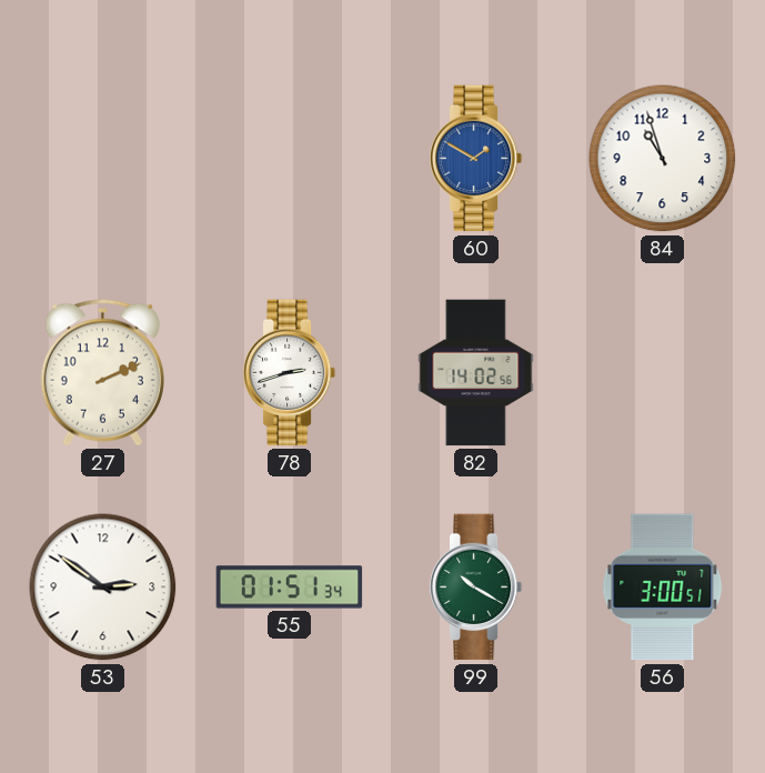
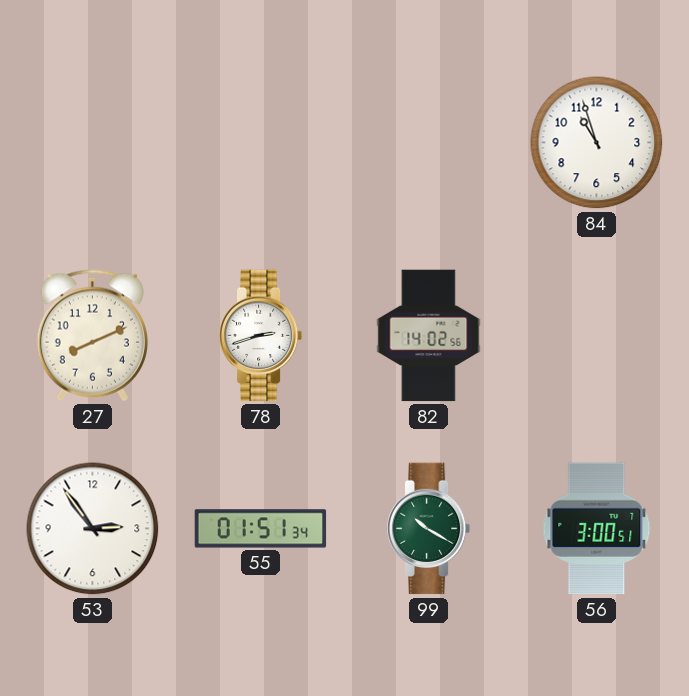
60: 1:50 -> none
27: 2:11 -> 8:11
53: 2:51 -> 2:54
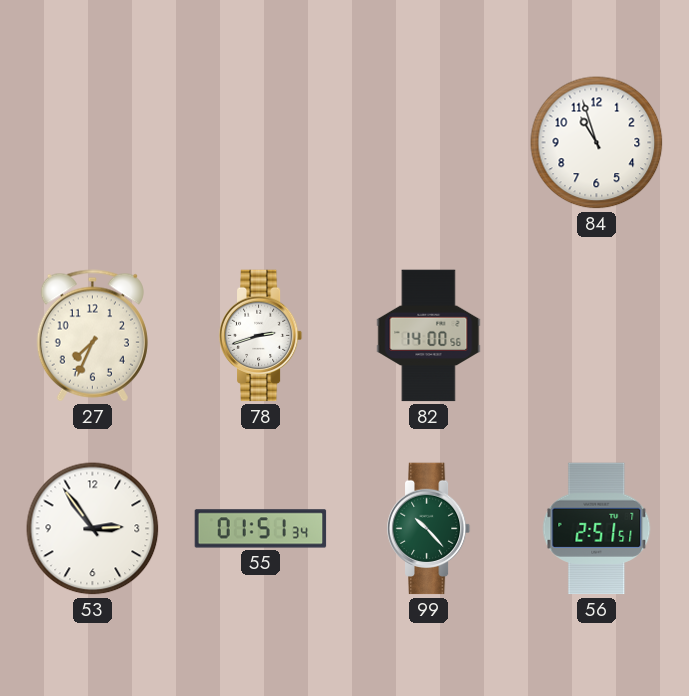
27: 8:11 -> 7:34
82: 14:02 -> 14:00
99: 10:20 -> 10:23
56: 3:00 -> 2:51
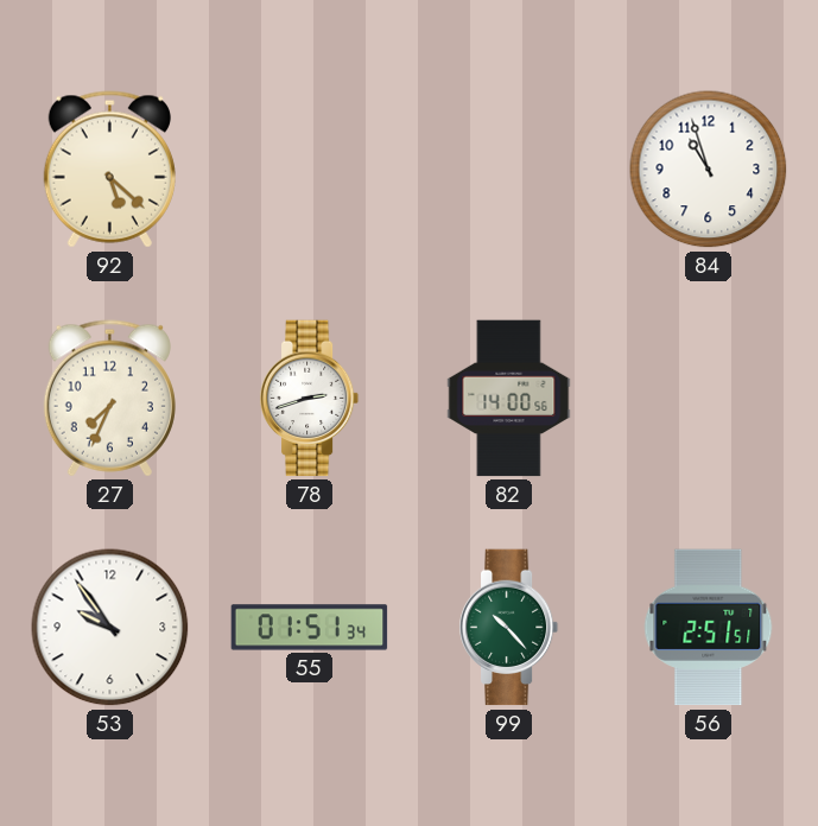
92: none -> 5:22
53: 2:54 -> 9:54
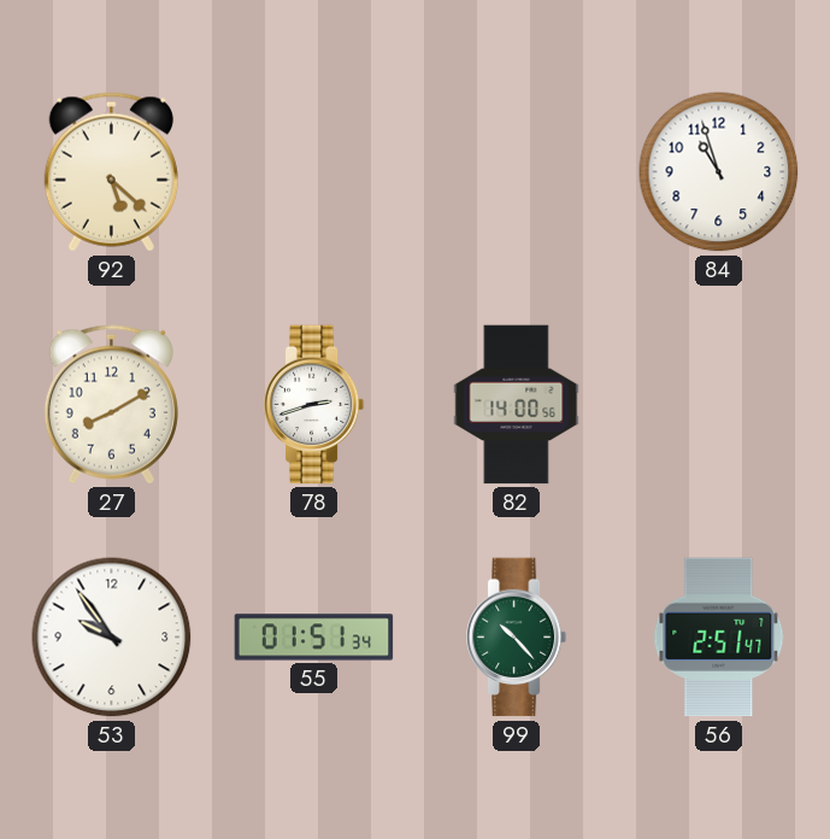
27: 7:34 -> 8:10
56: 2:51:51 -> 2:51:47
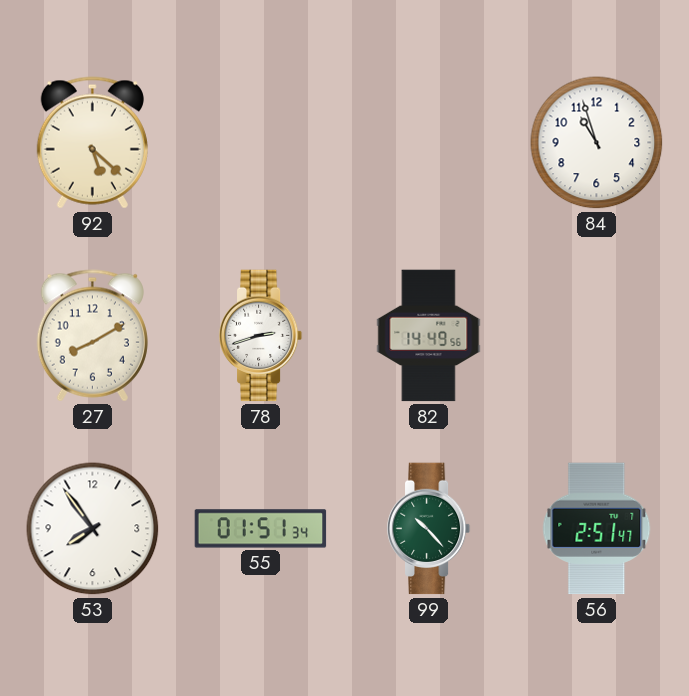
82: 14:00 -> 14:49
53: 9:54 -> 7:54
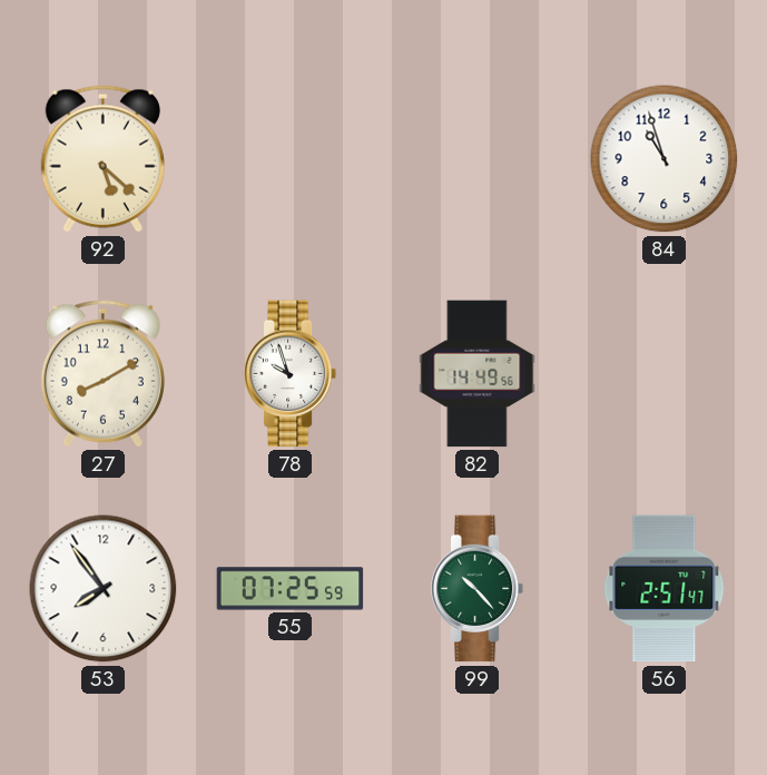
78: 2:42 -> 9:57
55: 01:51 -> 07:25
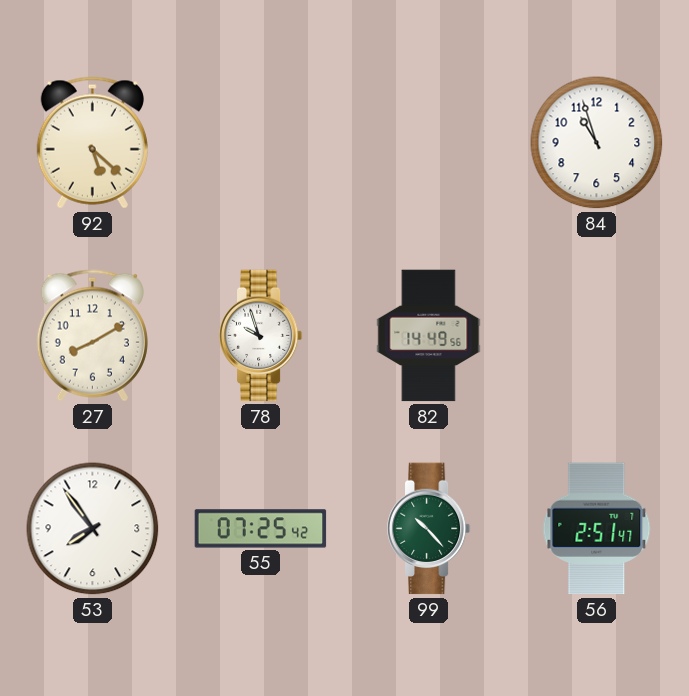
55: 07:25:59 -> 07:25:42
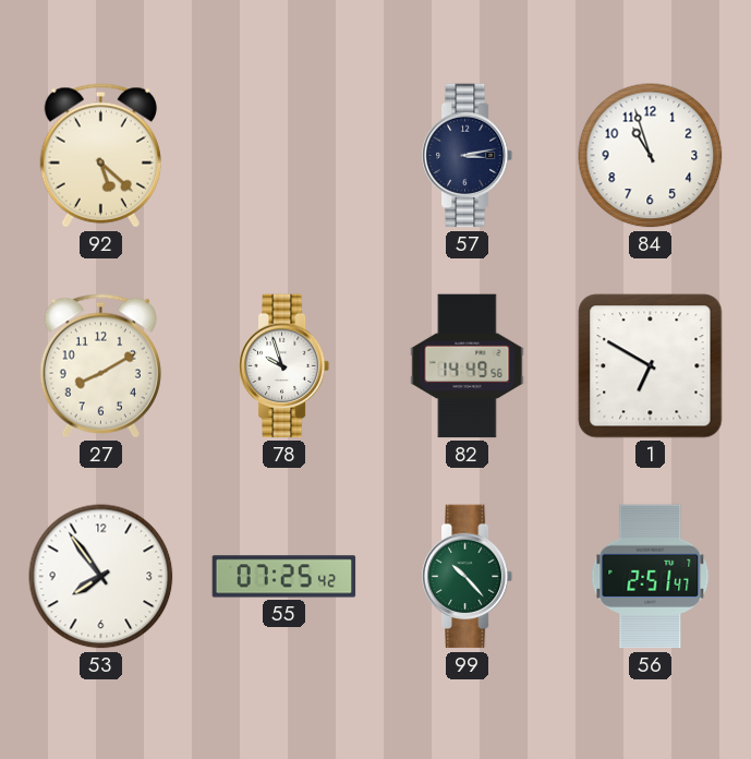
57: none -> 3:13
1: none -> 6:50
